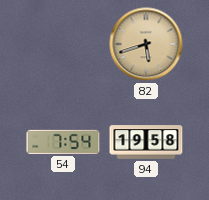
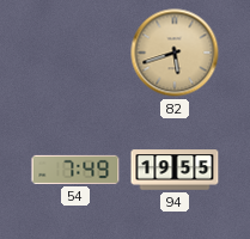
54: 7:54 -> 7:49
94: 19:58 -> 19:55
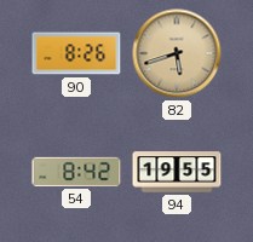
90: none -> 8:26
54: 7:49 -> 8:42
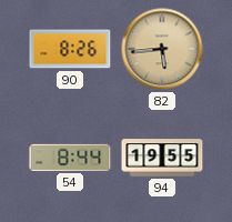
82: 5:42 -> 5:44
54: 8:42 -> 8:44
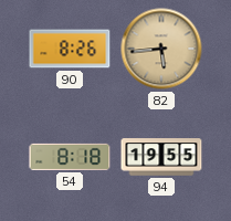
54: 8:44 -> 8:18
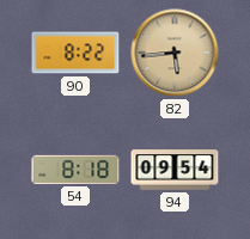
90: 8:26 -> 8:22
94: 19:55 -> 09:54
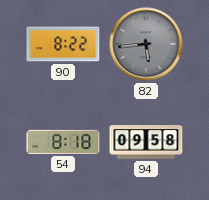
82 dial: champagne -> grey
94: 09:54 -> 09:58
